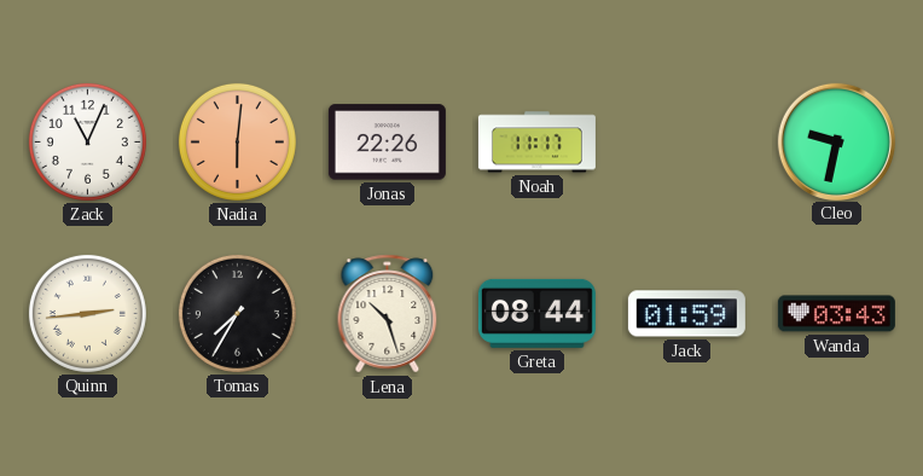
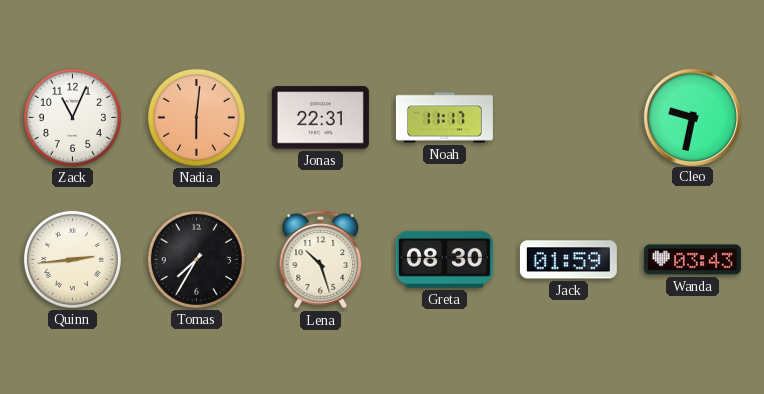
Jonas: 22:26 -> 22:31
Greta: 08:44 -> 08:30
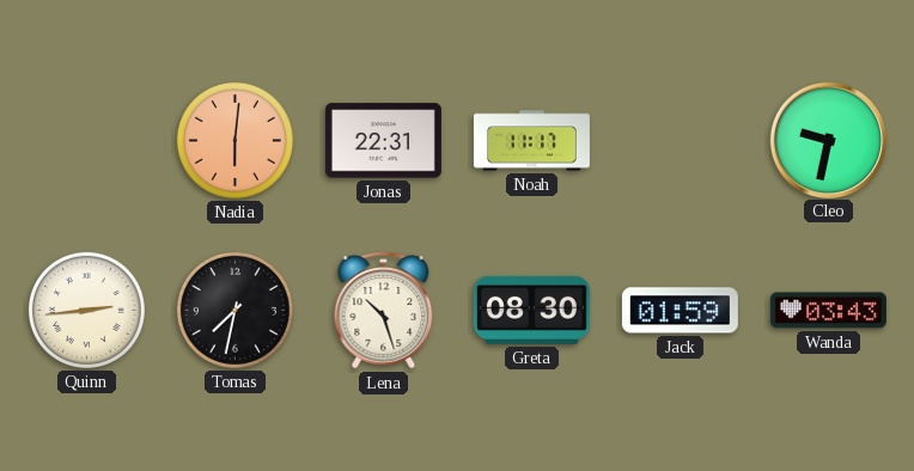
Zack: 11:04 -> none
Tomas: 7:35 -> 7:32
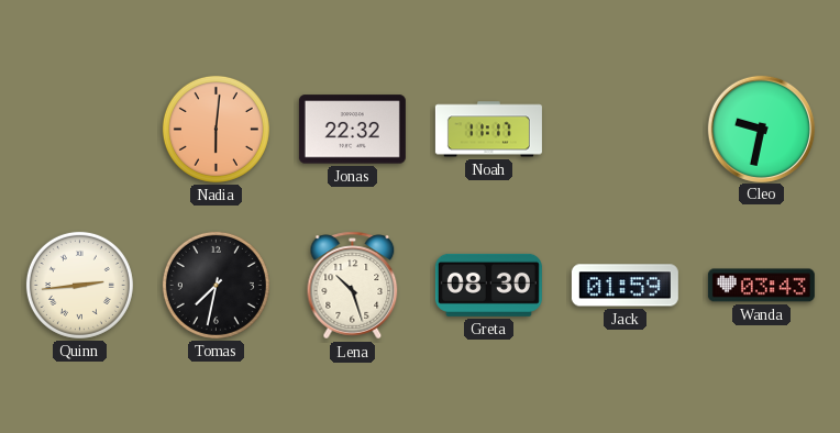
Jonas: 22:31 -> 22:32
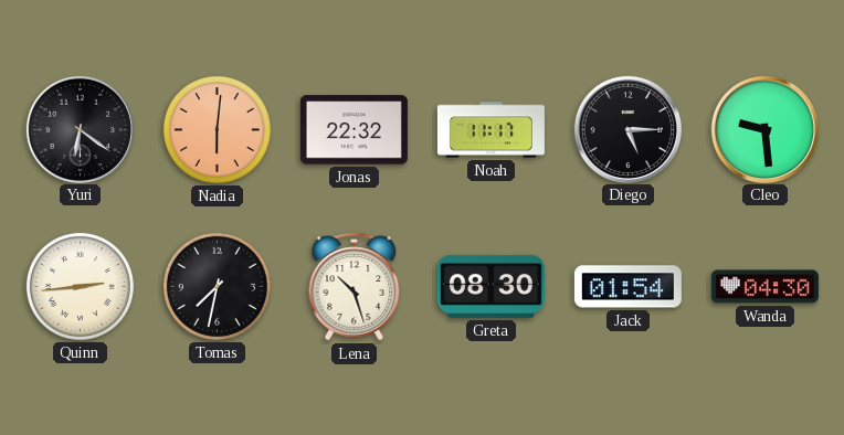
Yuri: none -> 6:21
Diego: none -> 5:15
Cleo: 9:32 -> 9:29
Jack: 01:59 -> 01:54
Wanda: 03:43 -> 04:30
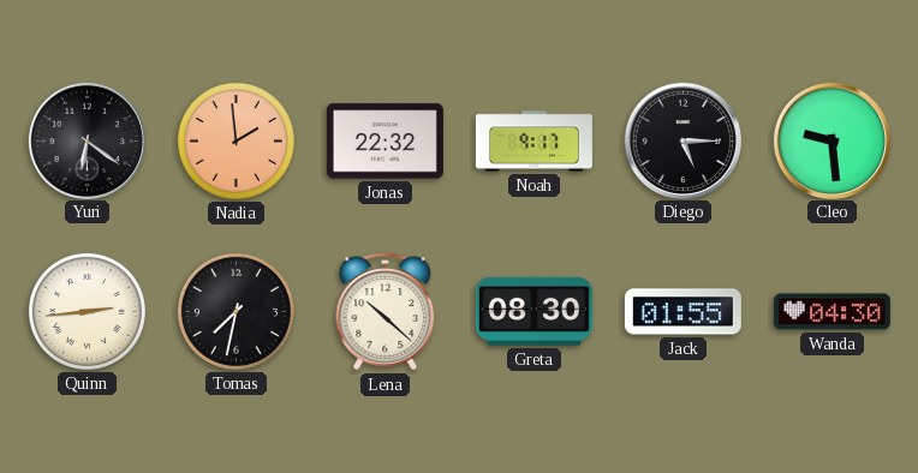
Nadia: 6:01 -> 1:59
Noah: 11:17 -> 9:17
Lena: 10:27 -> 10:22
Jack: 01:54 -> 01:55
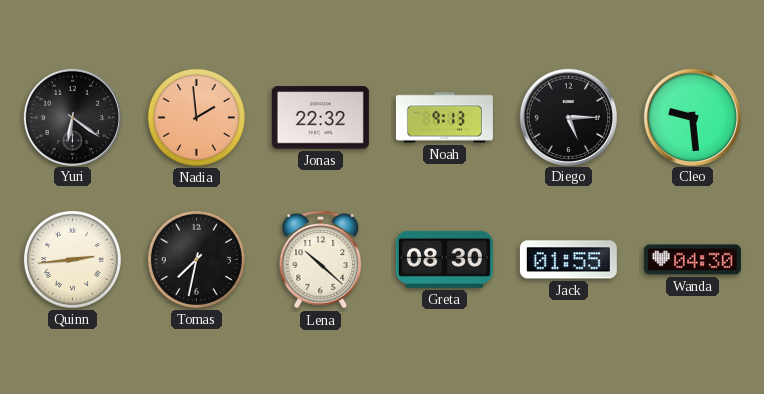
Noah: 9:17 -> 9:13
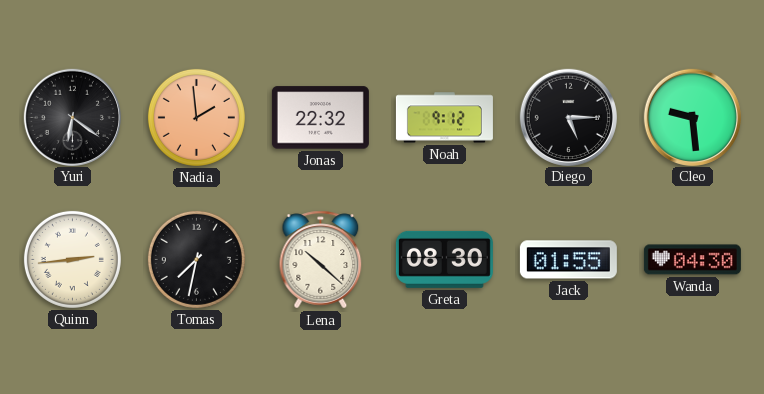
Noah: 9:13 -> 9:12
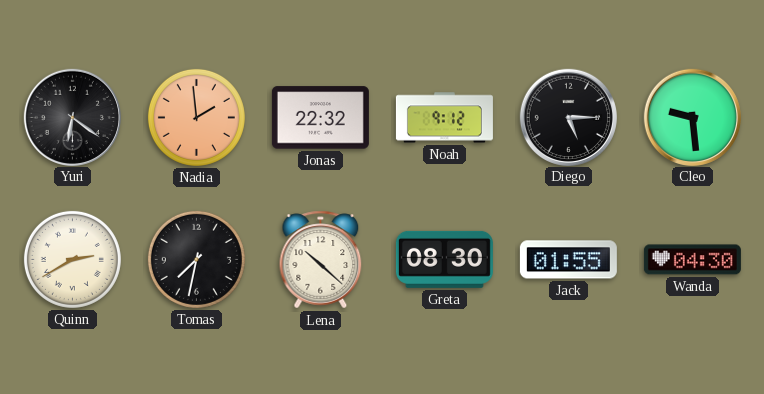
Quinn: 2:44 -> 2:40
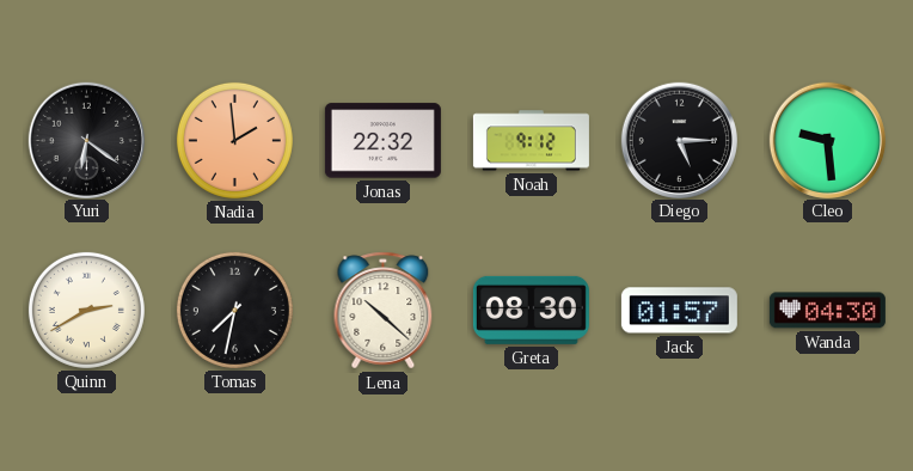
Jack: 01:55 -> 01:57
